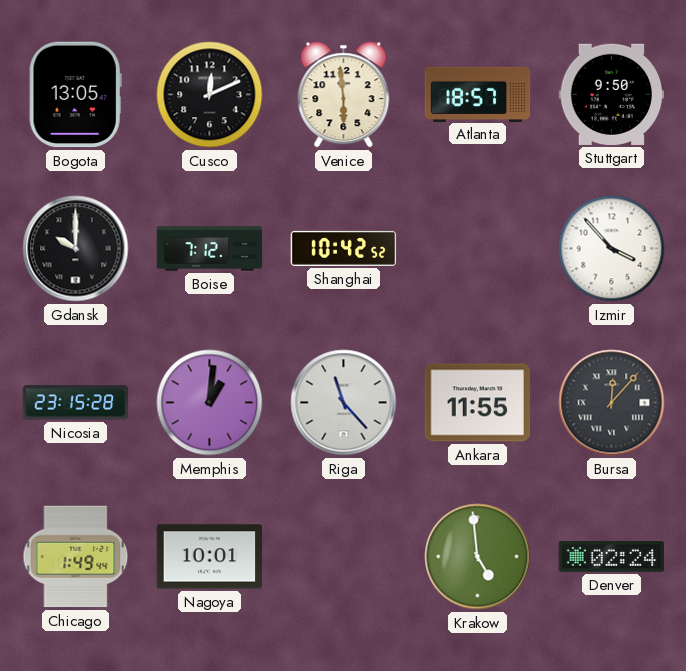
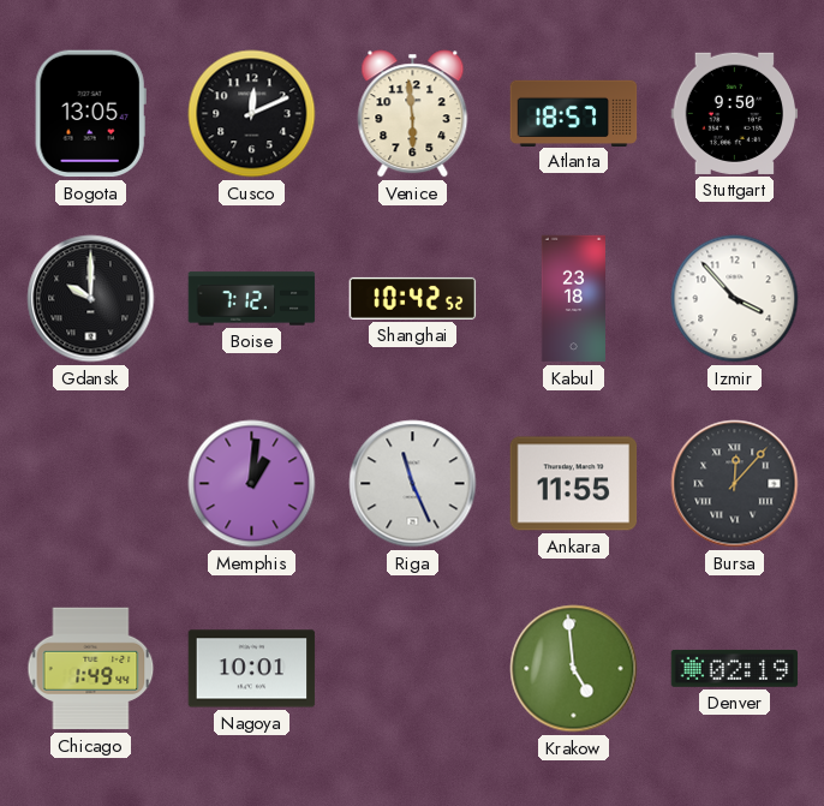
Kabul: none -> 23:18
Nicosia: 23:15 -> none
Riga: 11:23 -> 11:26
Denver: 02:24 -> 02:19
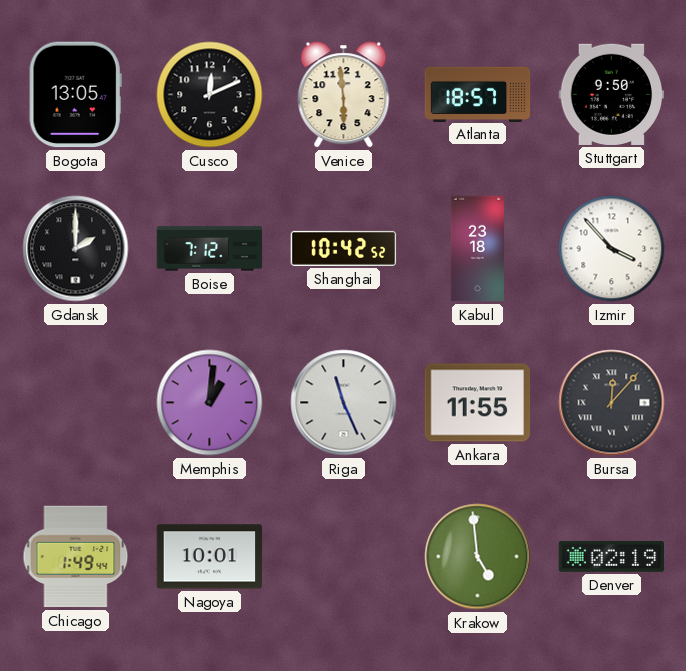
Gdansk: 10:00 -> 2:00
